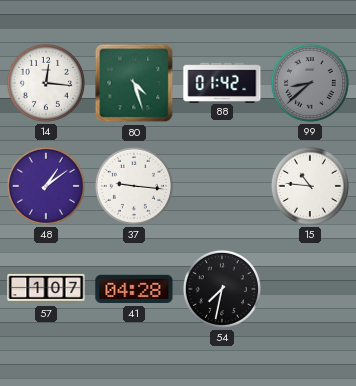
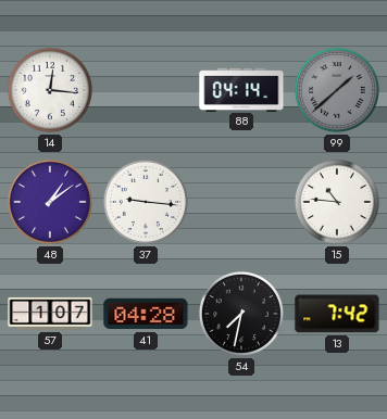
80: 4:27 -> none
88: 01:42 -> 04:14
99: 8:38 -> 1:38
13: none -> 7:42
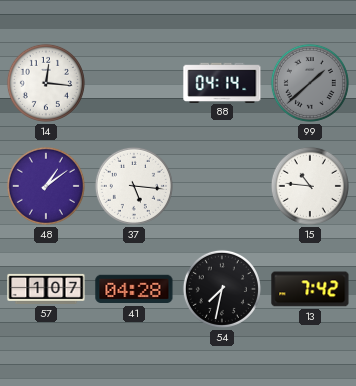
37: 9:16 -> 5:16
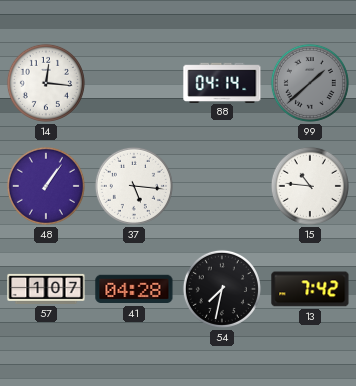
48: 1:09 -> 1:06
